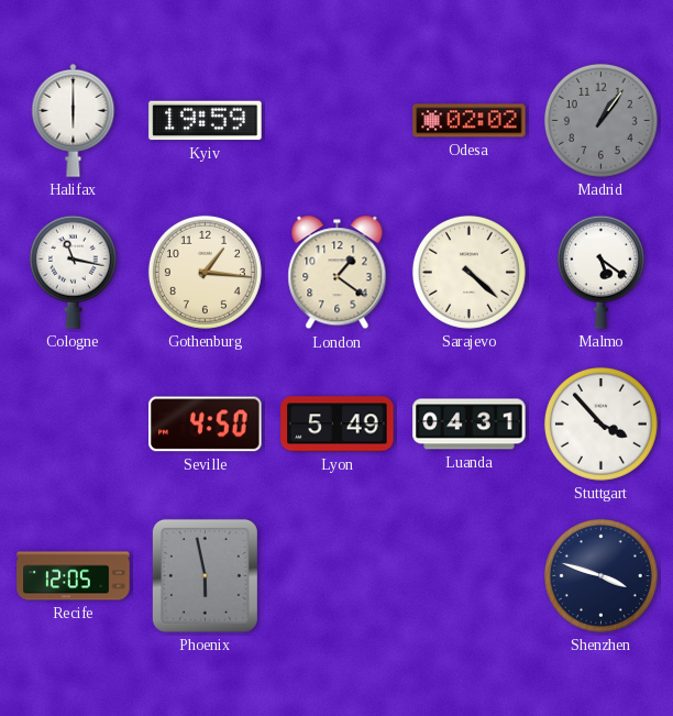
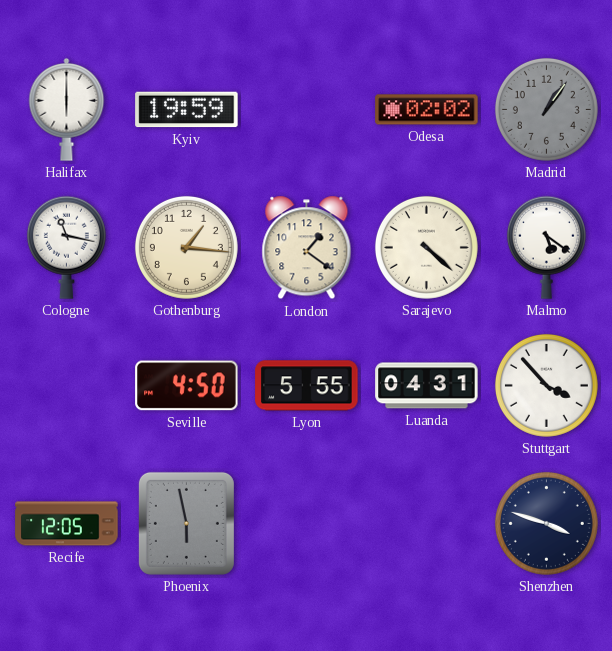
Lyon: 5:49 -> 5:55
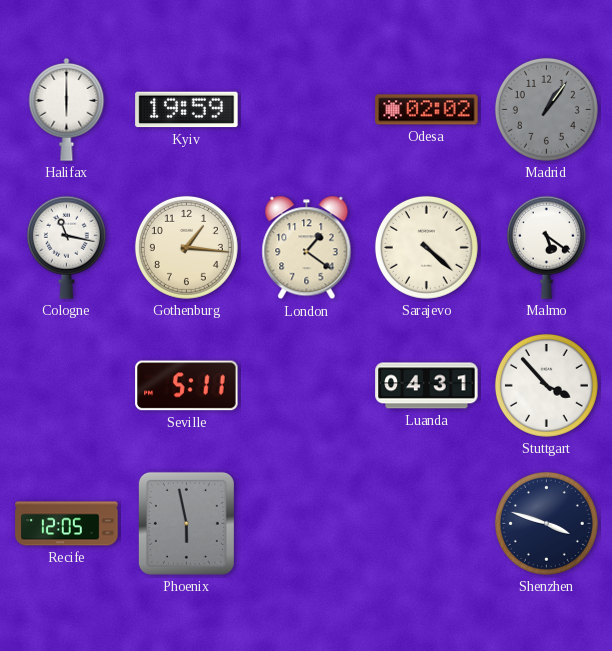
Seville: 4:50 -> 5:11
Lyon: 5:55 -> none
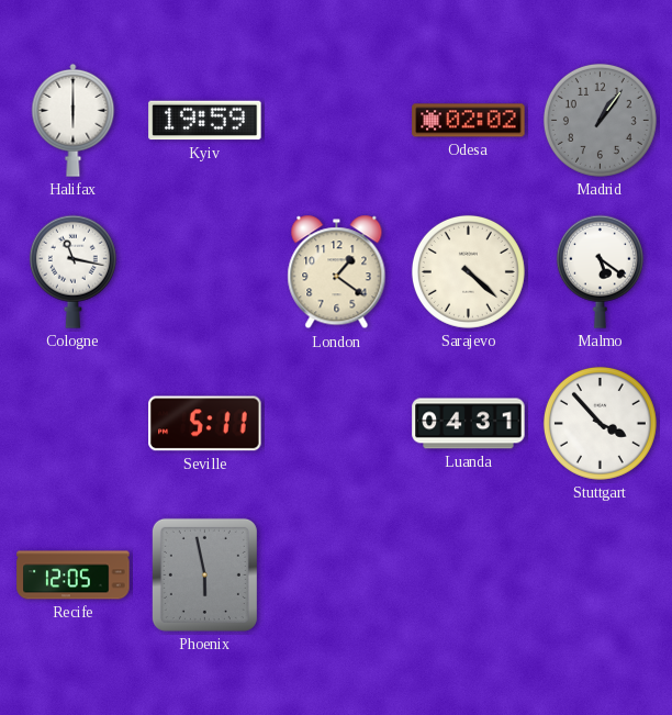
Gothenburg: 1:16 -> none
Shenzhen: 3:48 -> none
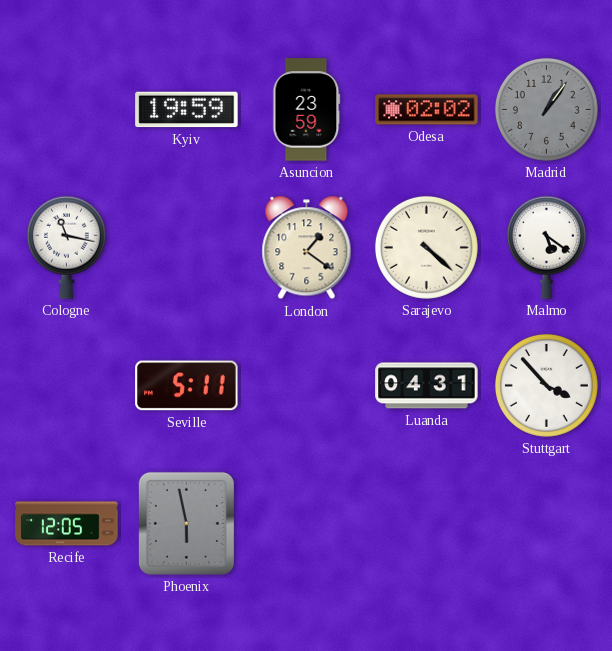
Halifax: 6:00 -> none
Asuncion: none -> 23:59
